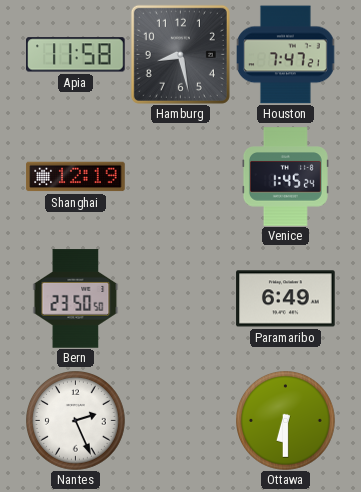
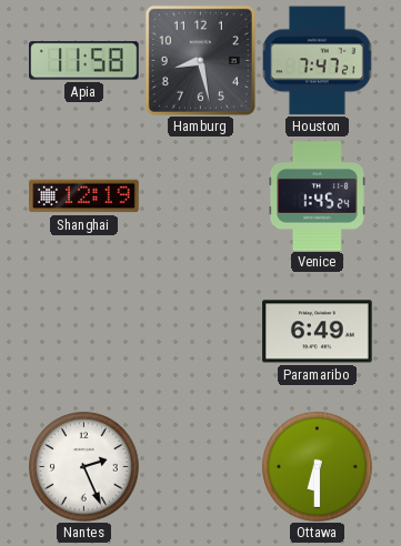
Bern: 23:50 -> none
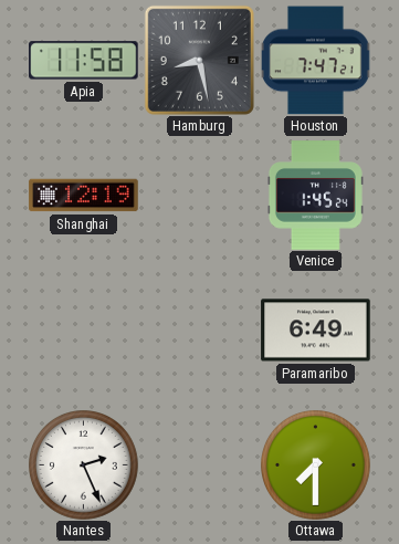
Ottawa: 6:30 -> 7:30
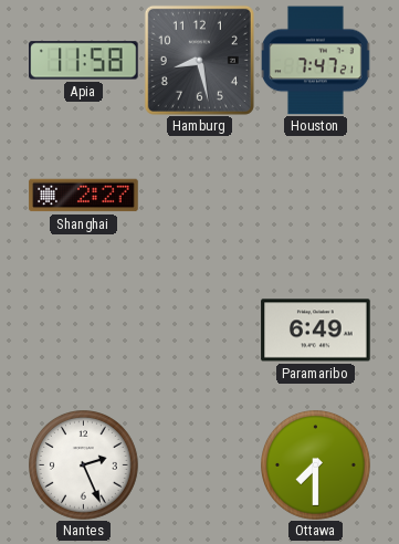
Shanghai: 12:19 -> 2:27
Venice: 1:45 -> none
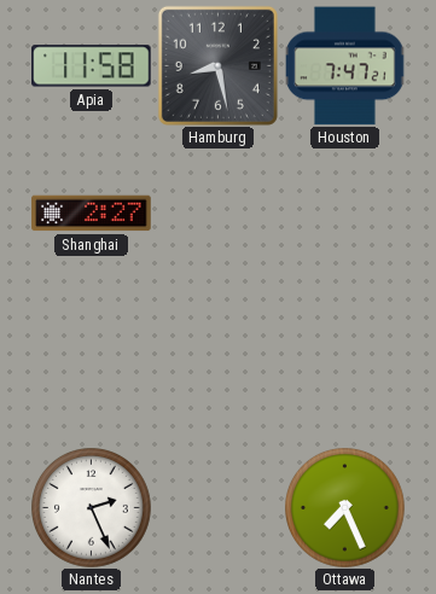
Paramaribo: 6:49 -> none
Ottawa: 7:30 -> 7:26
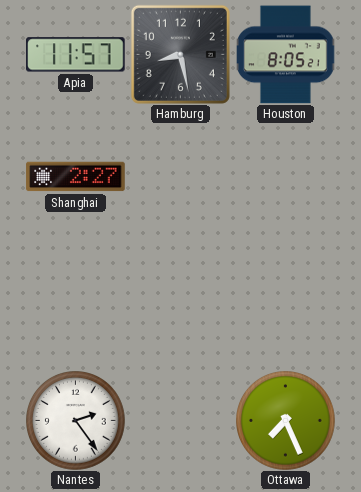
Apia: 11:58 -> 11:57
Houston: 7:47 -> 8:05
Nantes: 2:26 -> 2:24
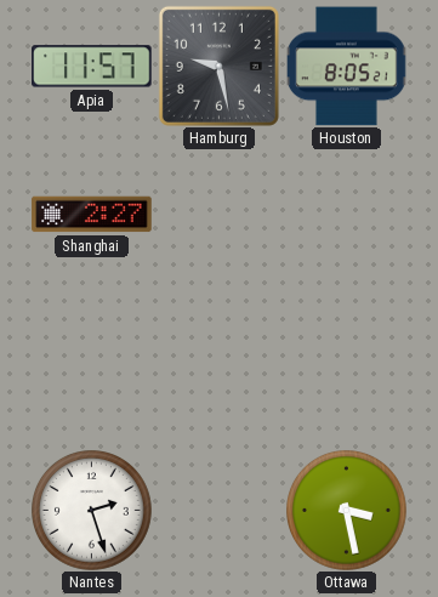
Hamburg: 8:28 -> 9:28
Nantes: 2:24 -> 2:27
Ottawa: 7:26 -> 3:28
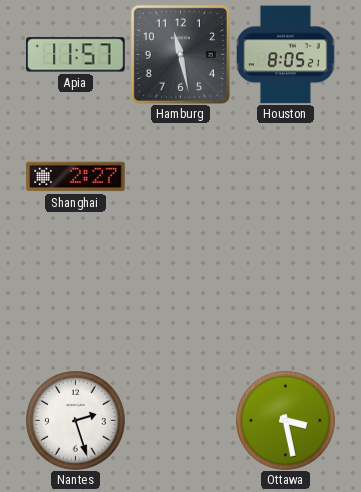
Hamburg: 9:28 -> 11:28
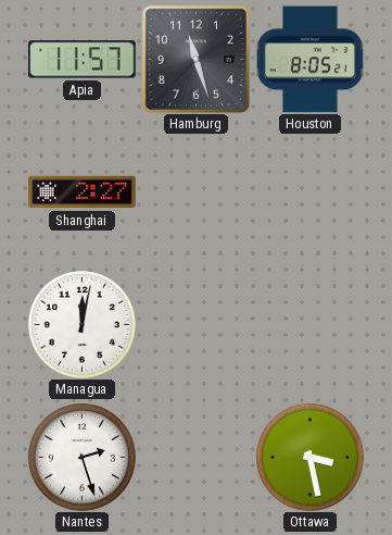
Hamburg: 11:28 -> 11:27
Managua: none -> 12:02
